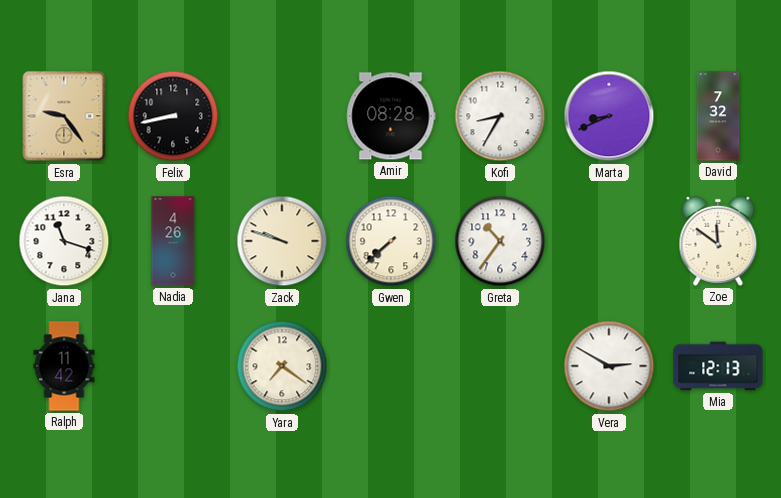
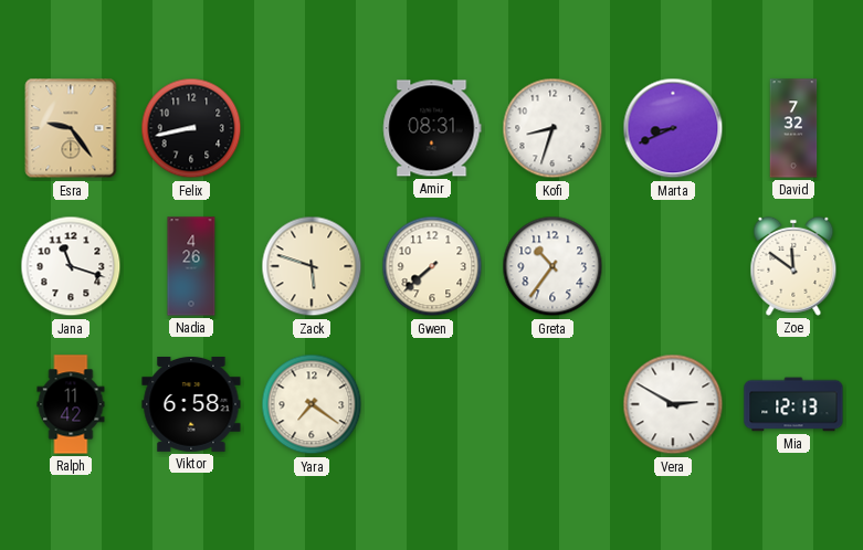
Amir: 08:28 -> 08:31
Kofi: 8:35 -> 8:33
Zack: 9:48 -> 5:48
Viktor: none -> 6:58
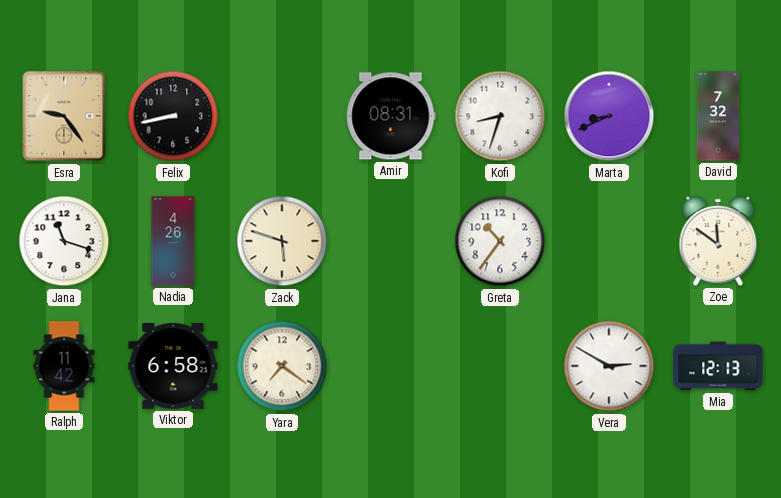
Gwen: 7:38 -> none
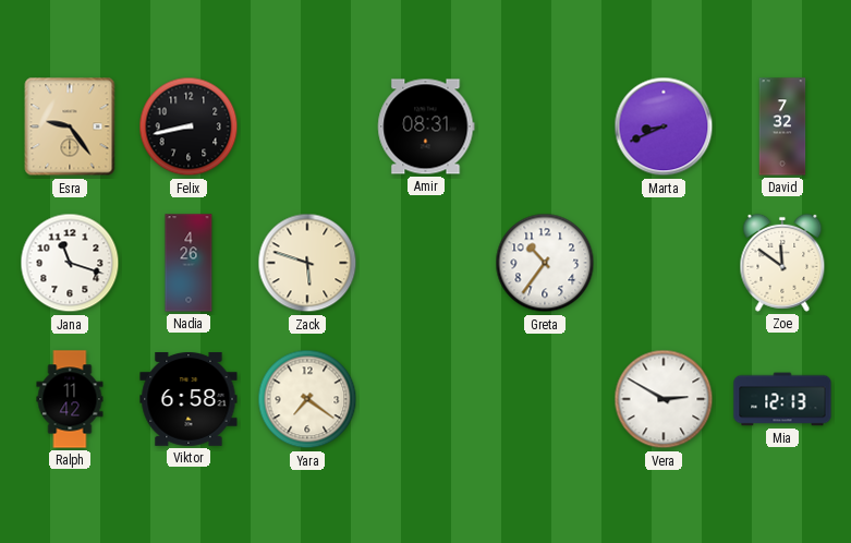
Kofi: 8:33 -> none
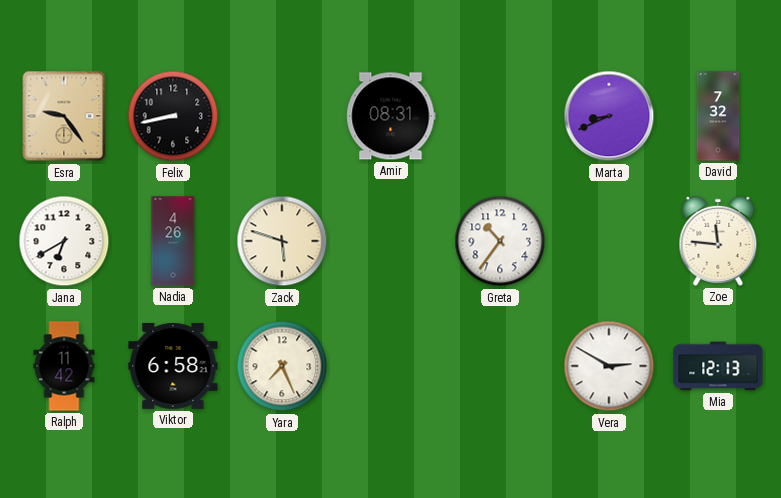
Jana: 11:18 -> 6:40
Zoe: 11:51 -> 11:46
Yara: 7:21 -> 7:26
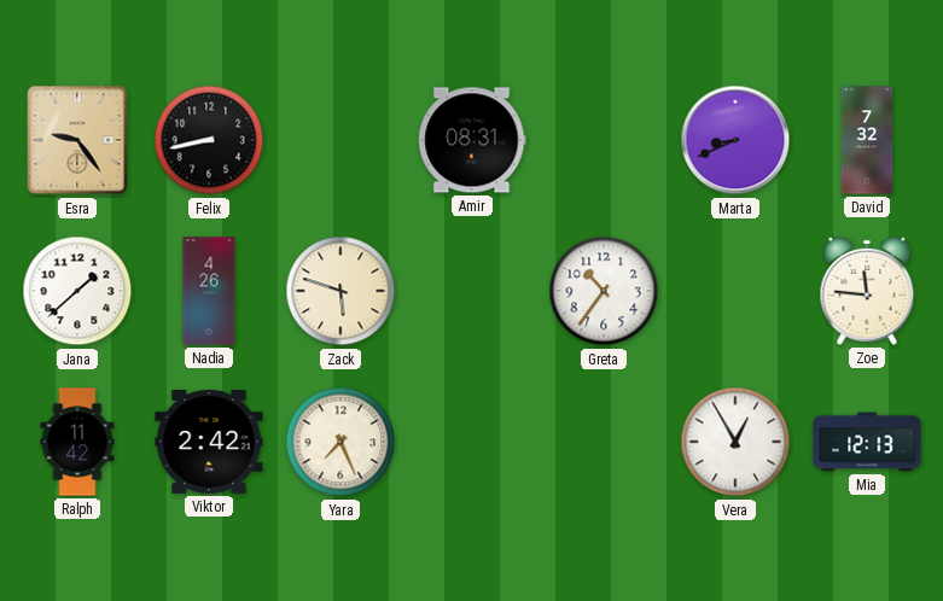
Jana: 6:40 -> 1:38
Viktor: 6:58 -> 2:42
Vera: 2:50 -> 12:55
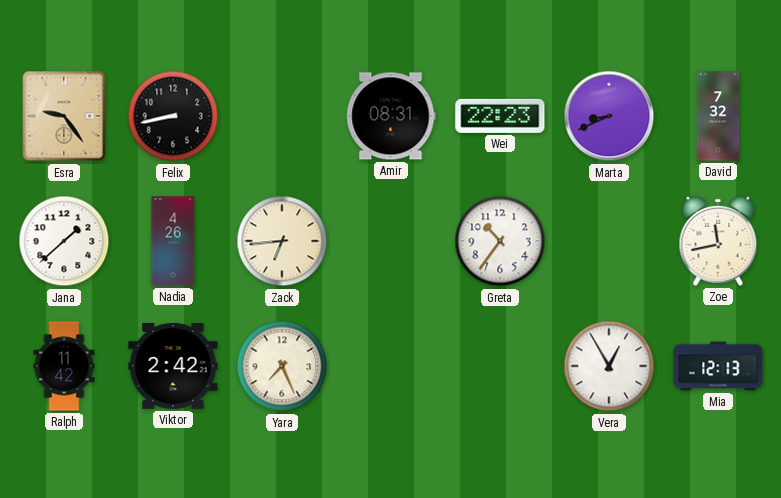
Wei: none -> 22:23
Zack: 5:48 -> 6:44
Zoe: 11:46 -> 11:43
